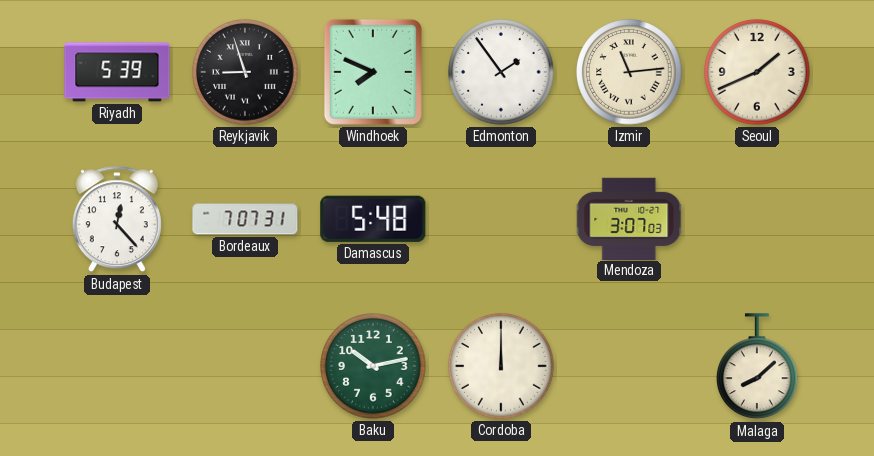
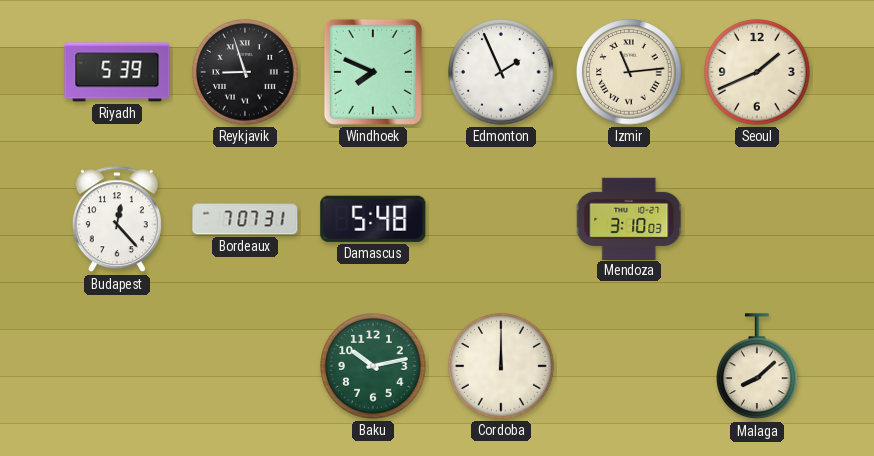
Edmonton: 1:54 -> 1:56
Mendoza: 3:07 -> 3:10
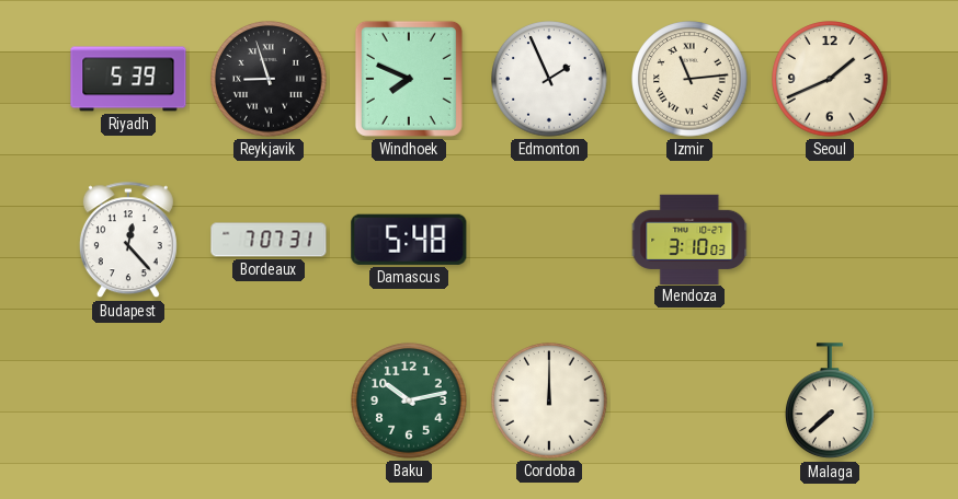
Malaga: 8:08 -> 7:38
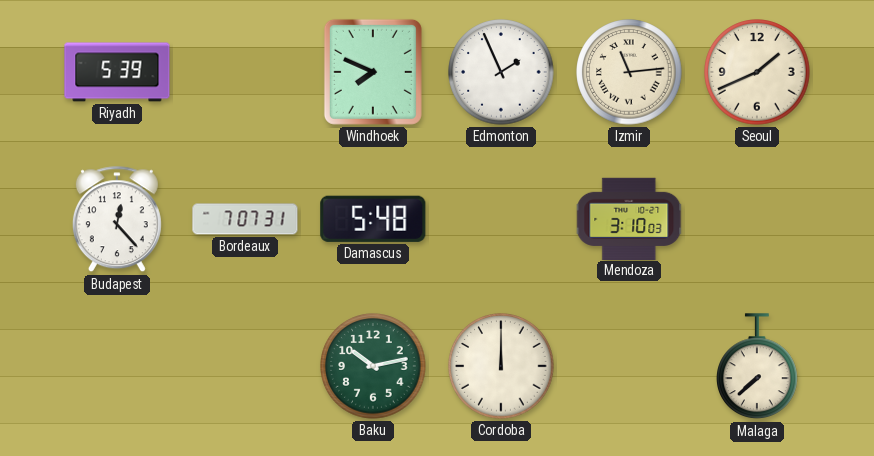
Reykjavik: 8:57 -> none
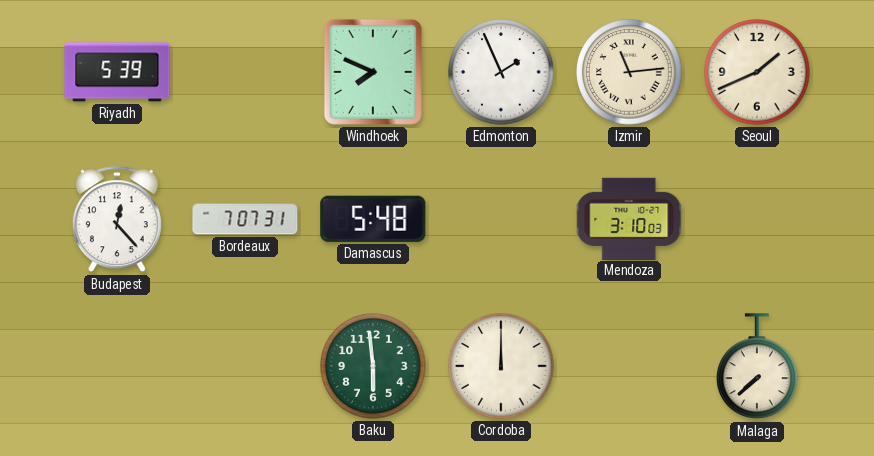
Baku: 10:13 -> 5:59
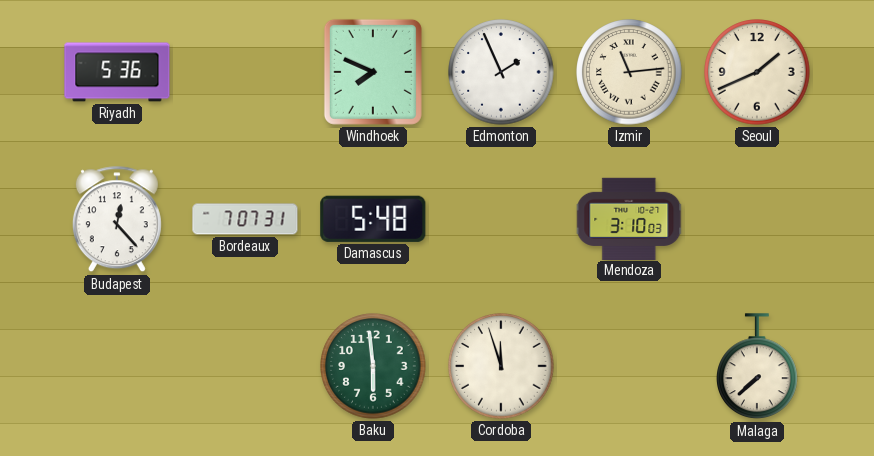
Riyadh: 5:39 -> 5:36
Cordoba: 12:00 -> 11:57
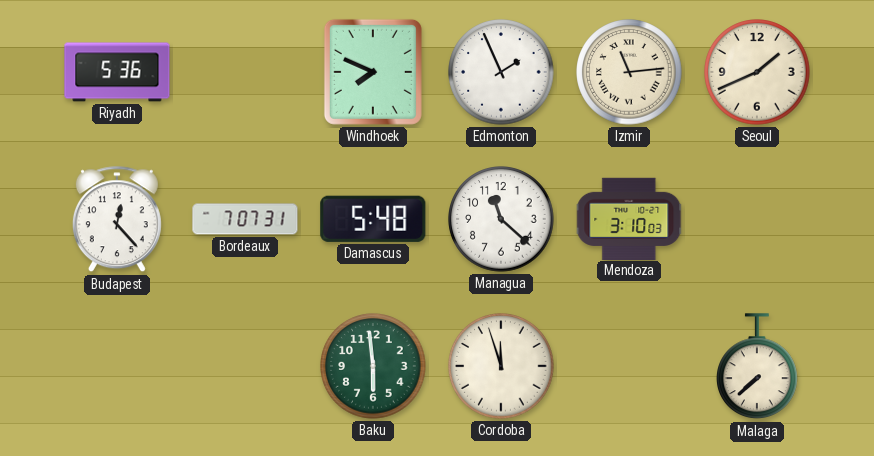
Managua: none -> 11:22
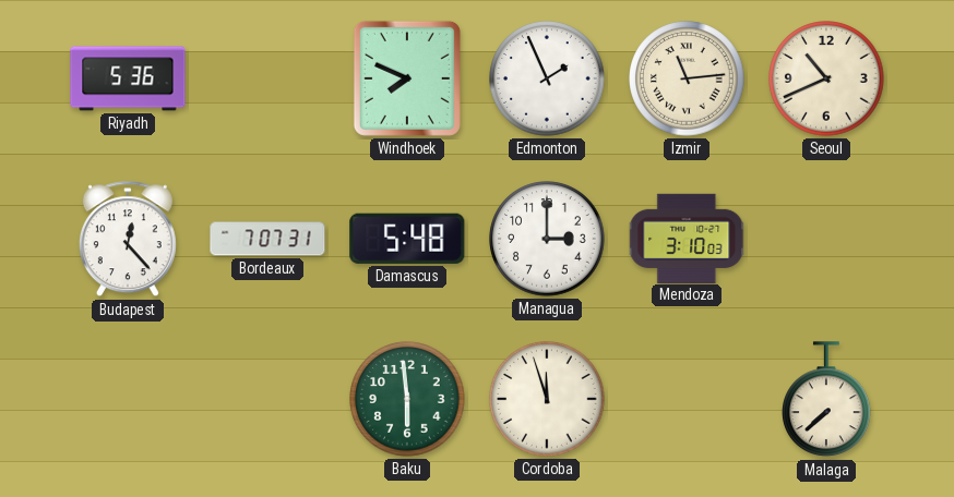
Seoul: 1:41 -> 10:41
Managua: 11:22 -> 3:00
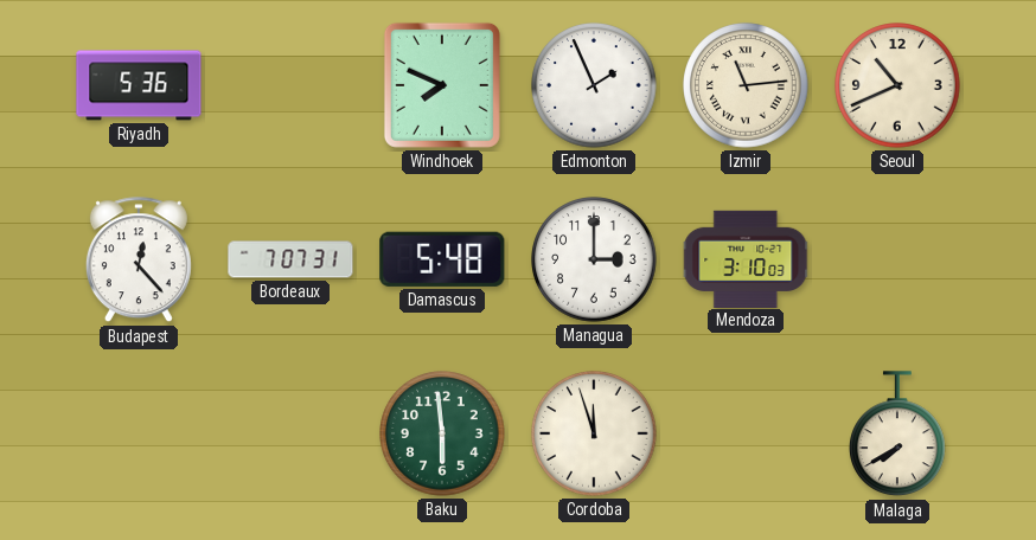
Malaga: 7:38 -> 7:40
